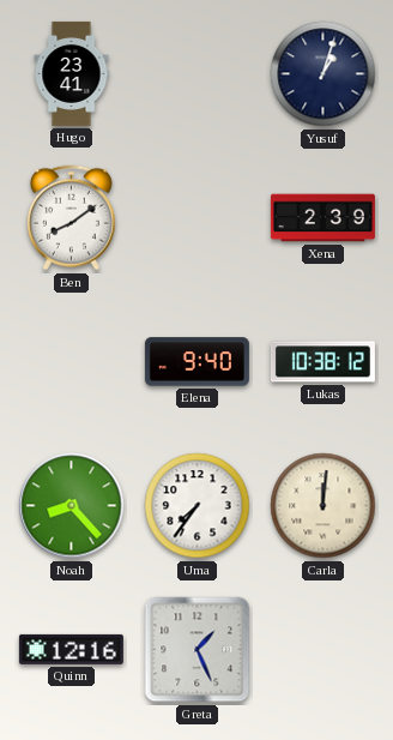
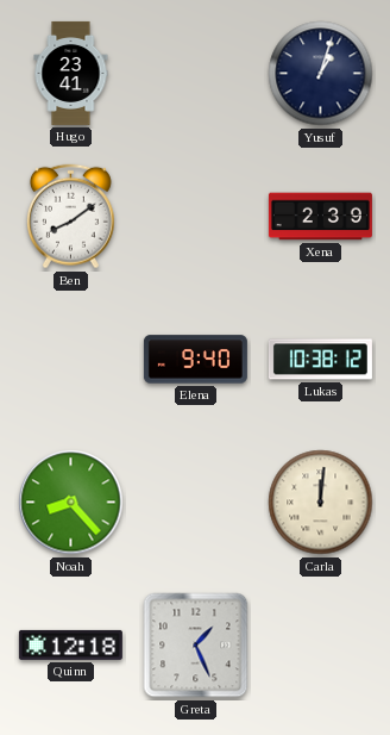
Uma: 7:36 -> none
Quinn: 12:16 -> 12:18
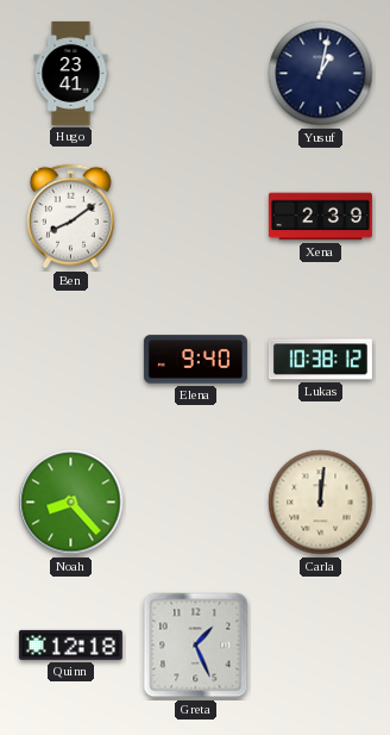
Yusuf: 1:03 -> 1:02
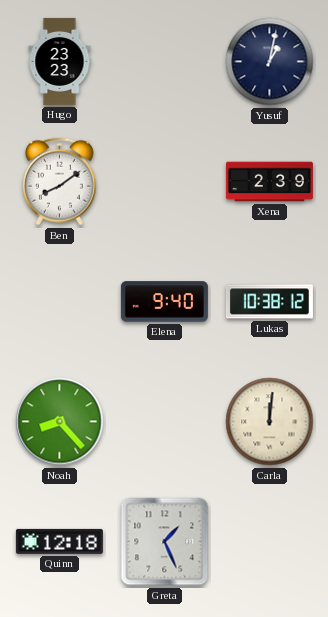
Hugo: 23:41 -> 23:23
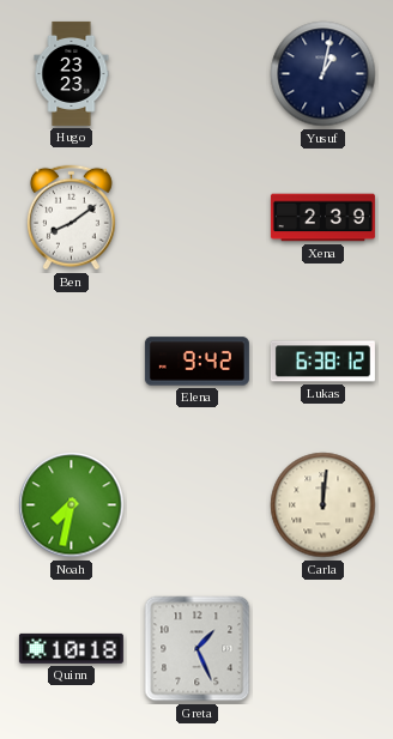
Elena: 9:40 -> 9:42
Lukas: 10:38 -> 6:38
Noah: 8:23 -> 7:32
Quinn: 12:18 -> 10:18
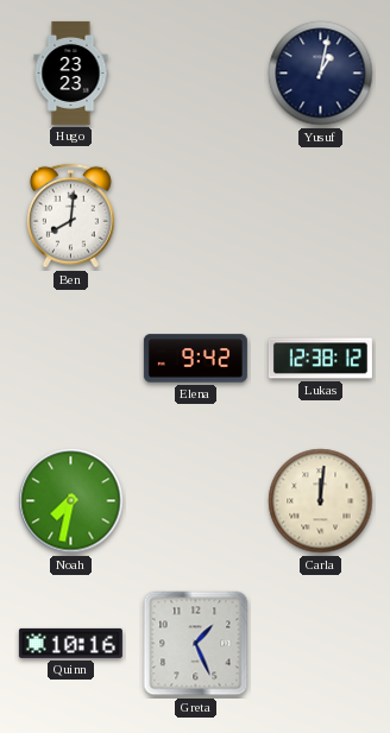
Ben: 8:09 -> 8:01
Xena: 2:39 -> none
Lukas: 6:38 -> 12:38
Quinn: 10:18 -> 10:16
